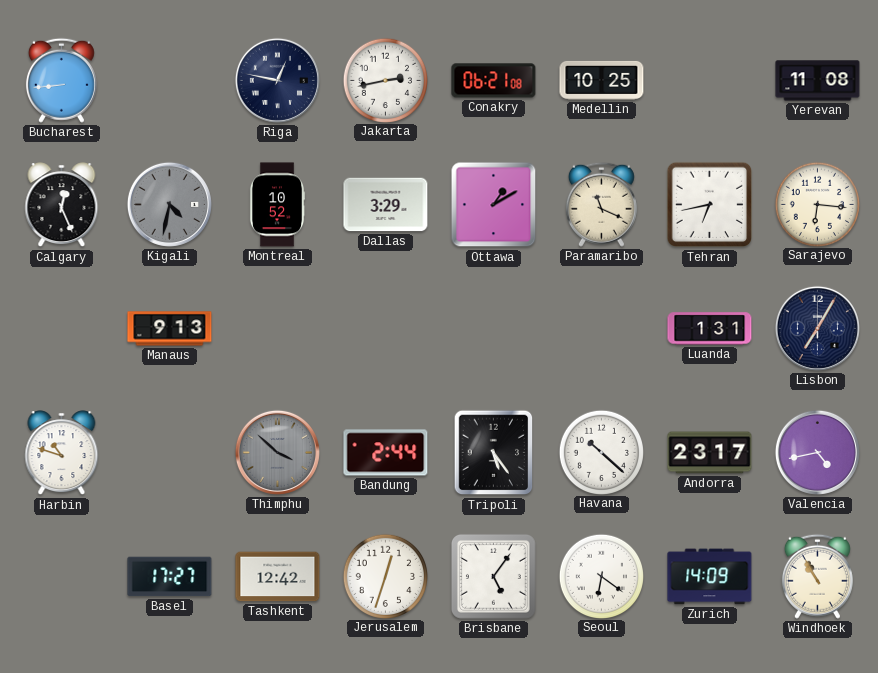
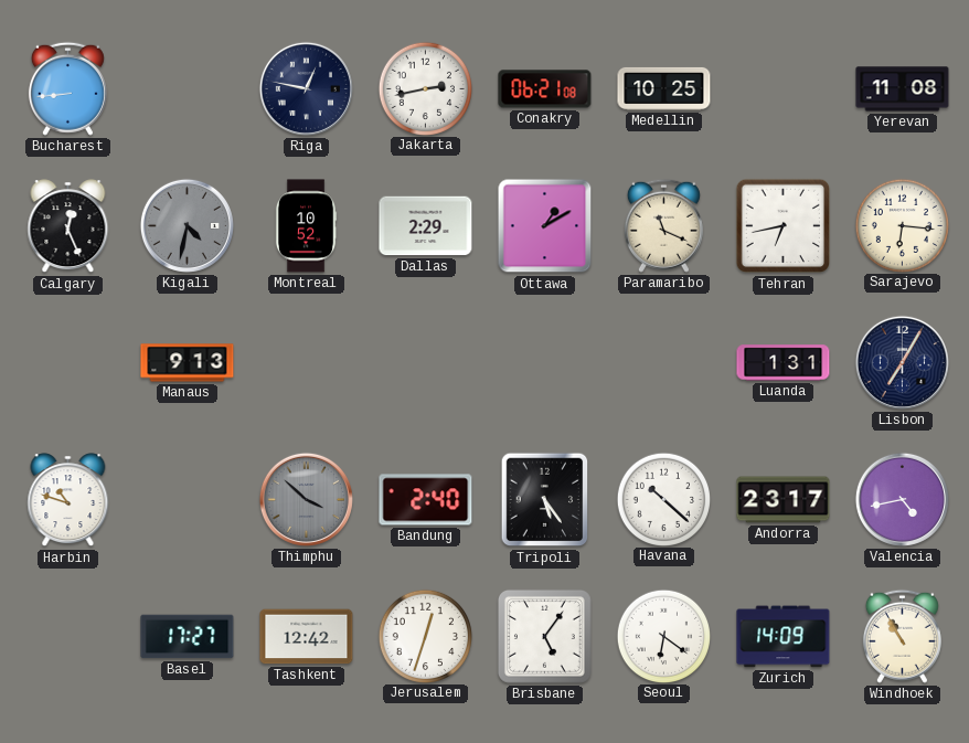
Dallas: 3:29 -> 2:29
Bandung: 2:44 -> 2:40
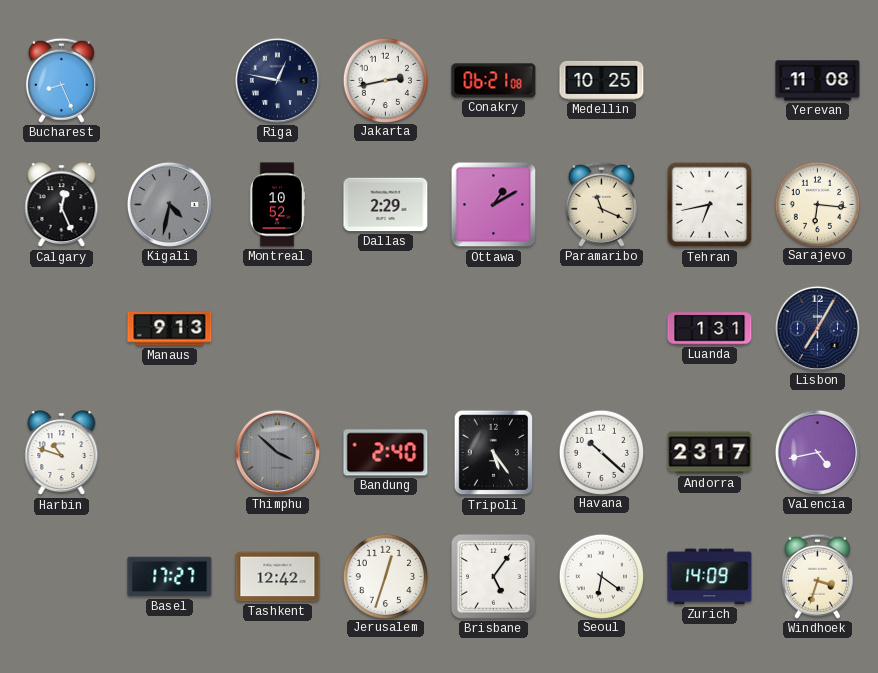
Bucharest: 8:44 -> 8:26
Windhoek: 10:55 -> 3:33
